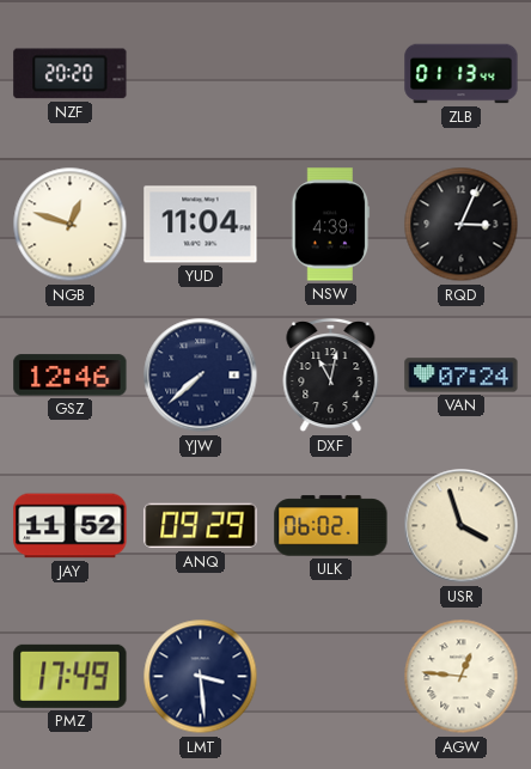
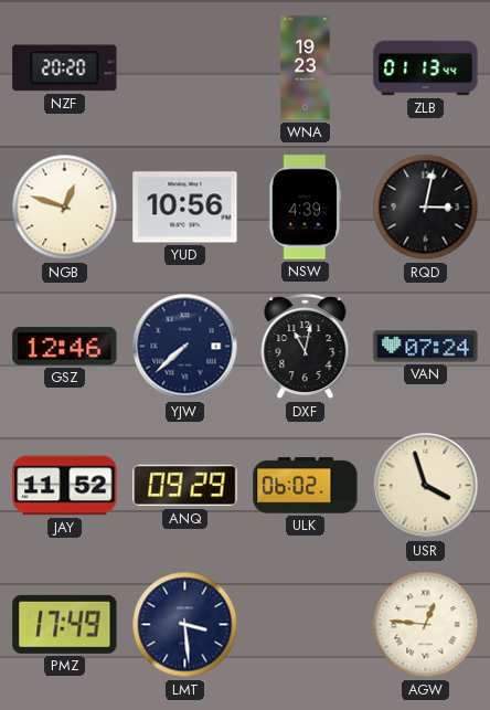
WNA: none -> 19:23
YUD: 11:04 -> 10:56
RQD: 3:04 -> 3:02
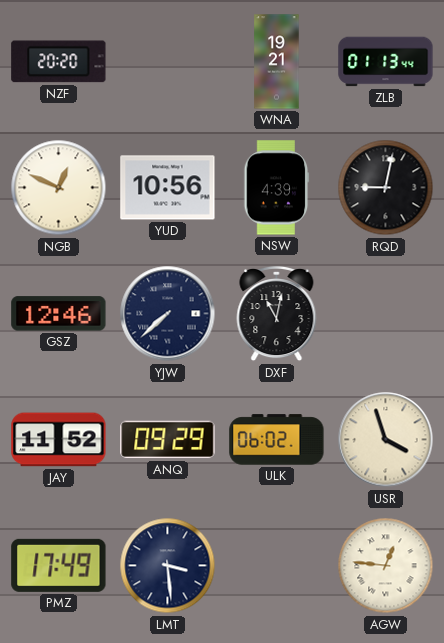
WNA: 19:23 -> 19:21
NGB: 12:48 -> 12:49
RQD: 3:02 -> 9:02
VAN: 07:24 -> none
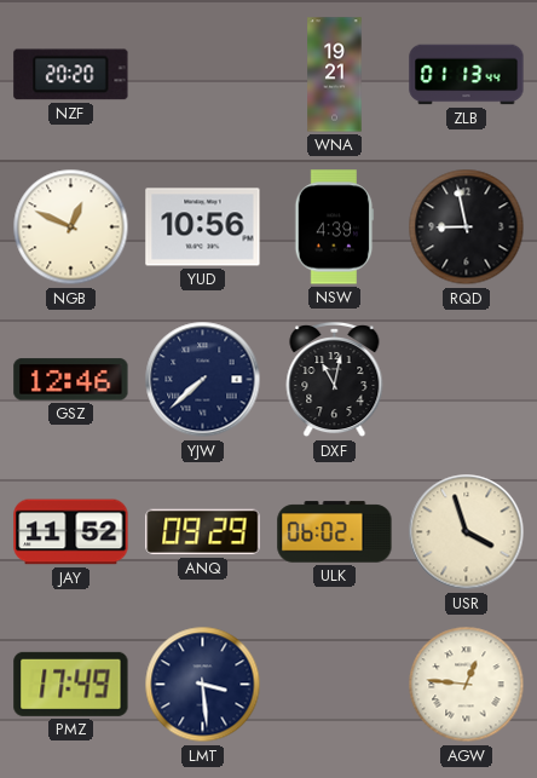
RQD: 9:02 -> 8:58
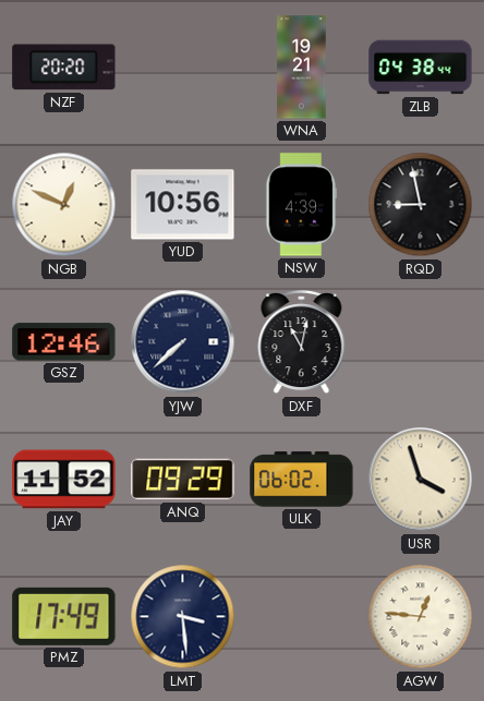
ZLB: 01:13 -> 04:38
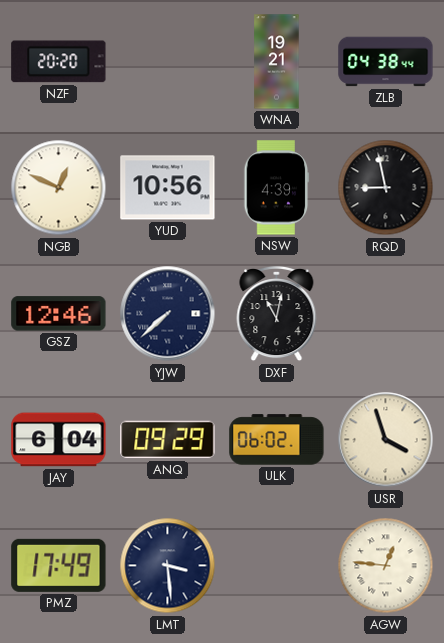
JAY: 11:52 -> 6:04
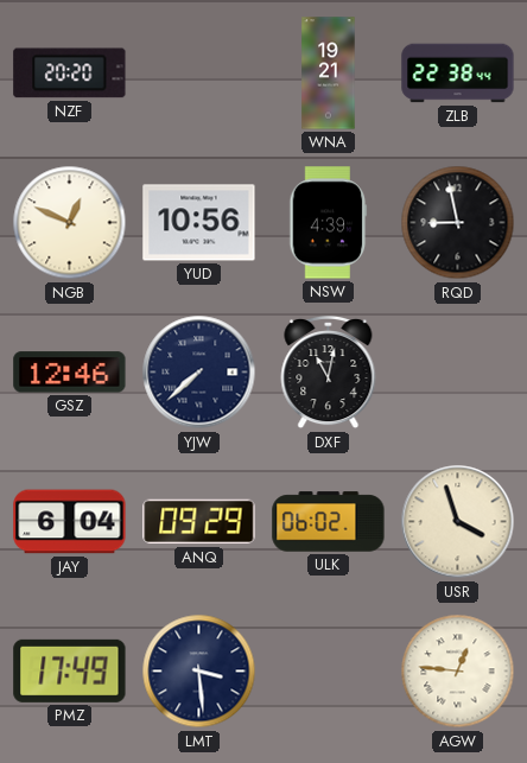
ZLB: 04:38 -> 22:38
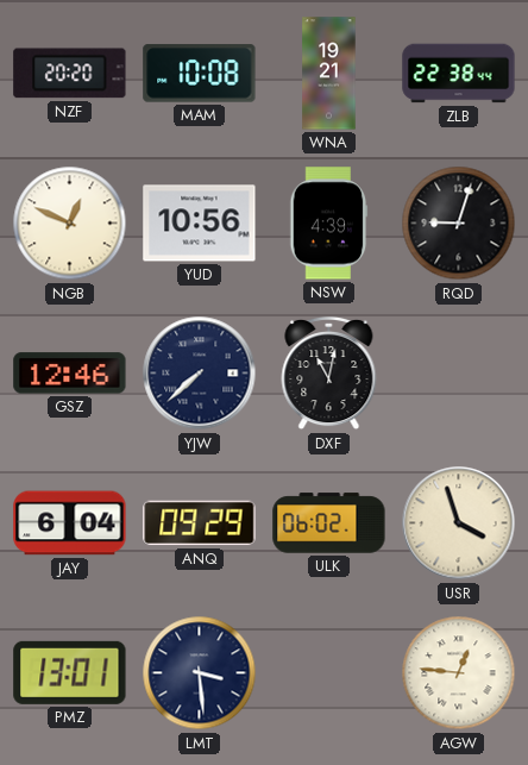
MAM: none -> 10:08
RQD: 8:58 -> 9:03
PMZ: 17:49 -> 13:01
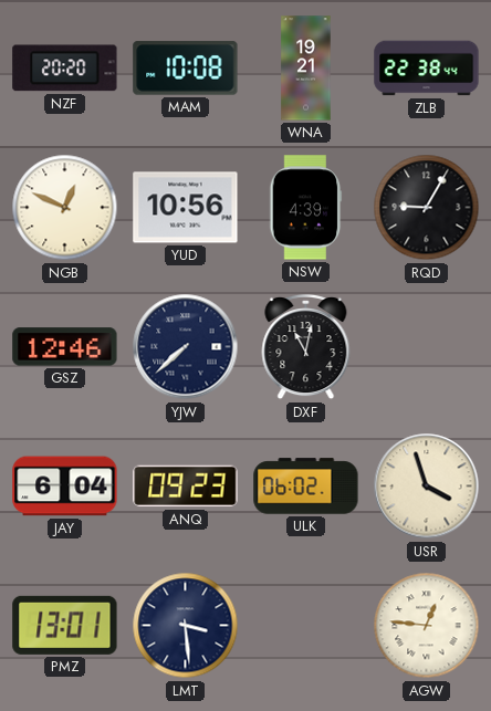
RQD: 9:03 -> 9:05
ANQ: 09:29 -> 09:23
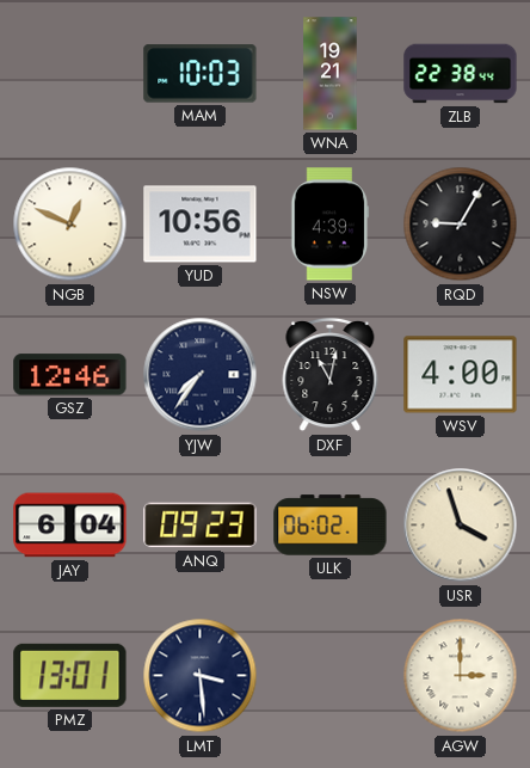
NZF: 20:20 -> none
MAM: 10:08 -> 10:03
YJW: 7:38 -> 7:36
WSV: none -> 4:00
AGW: 12:46 -> 3:00
